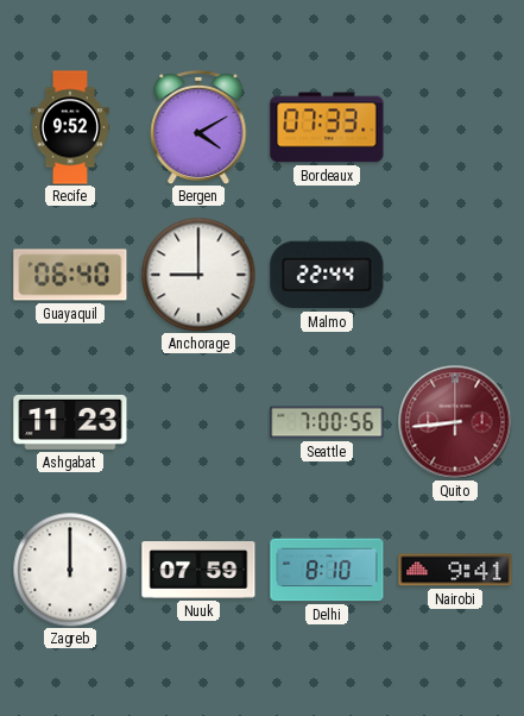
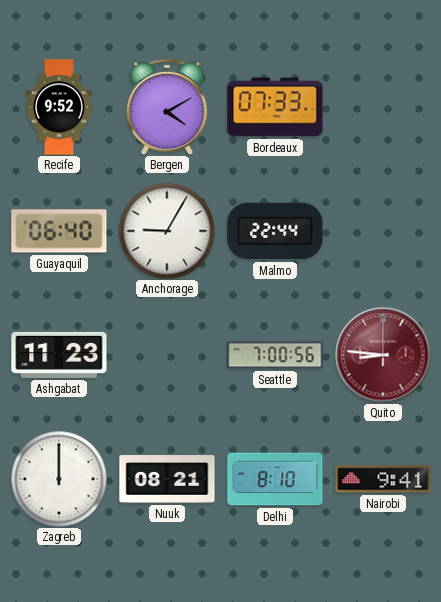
Anchorage: 9:00 -> 9:05
Quito: 8:44 -> 8:46
Nuuk: 07:59 -> 08:21
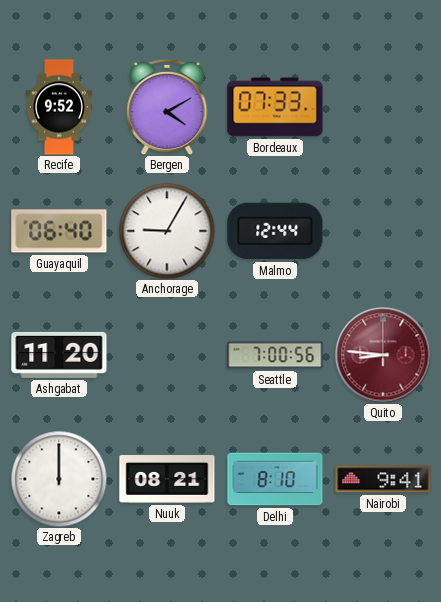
Malmo: 22:44 -> 12:44
Ashgabat: 11:23 -> 11:20
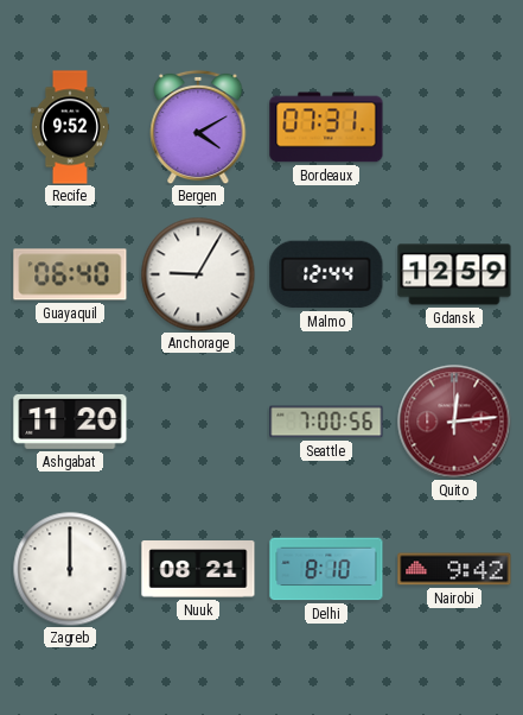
Bordeaux: 07:33 -> 07:31
Gdansk: none -> 12:59
Quito: 8:46 -> 12:14
Nairobi: 9:41 -> 9:42
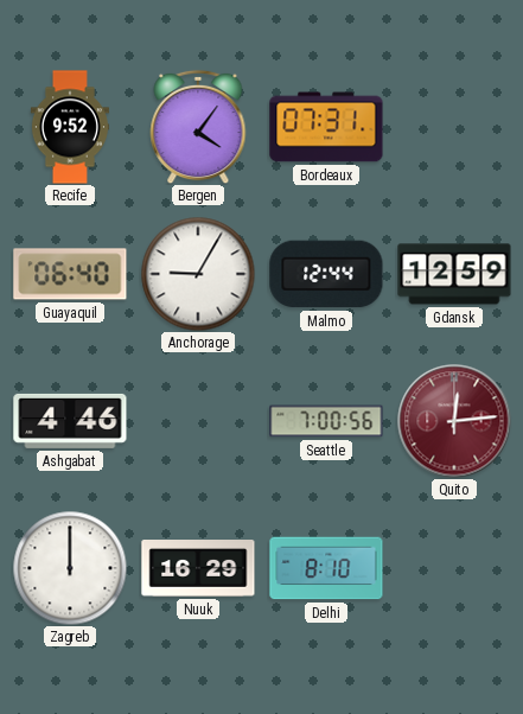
Bergen: 4:10 -> 4:06
Ashgabat: 11:20 -> 4:46
Nuuk: 08:21 -> 16:29
Nairobi: 9:42 -> none
